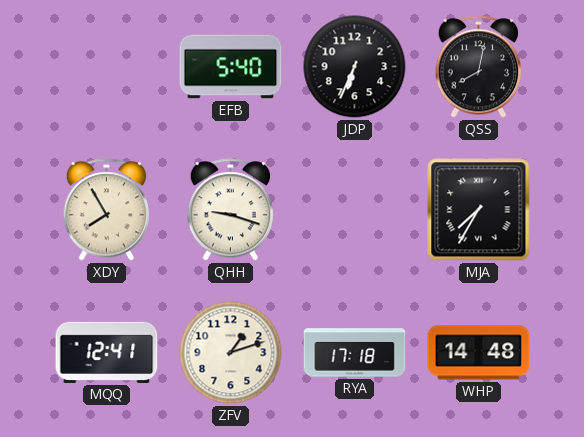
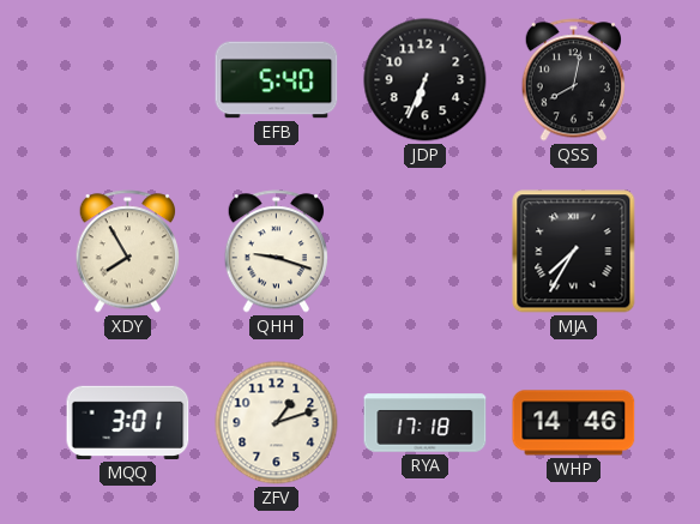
MQQ: 12:41 -> 3:01
WHP: 14:48 -> 14:46
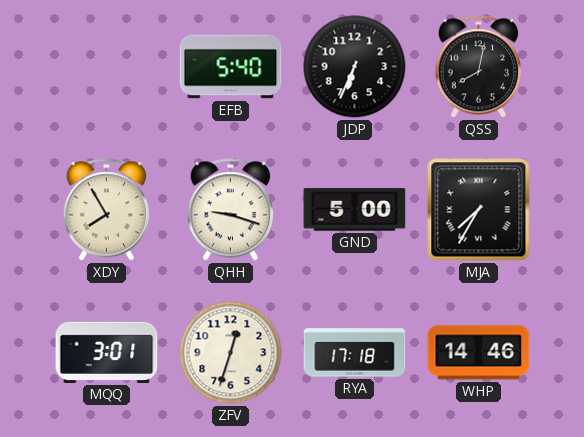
GND: none -> 5:00
ZFV: 1:12 -> 12:33
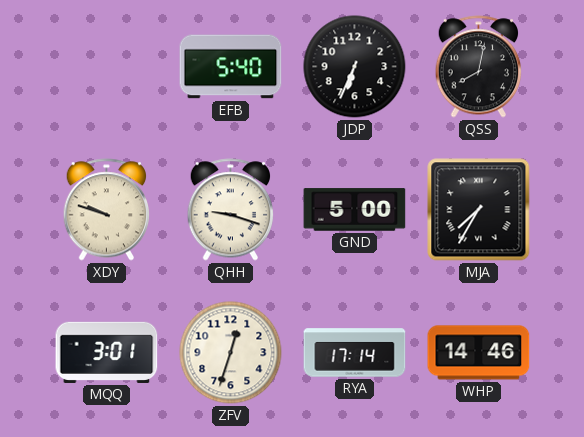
XDY: 7:55 -> 9:48
RYA: 17:18 -> 17:14
